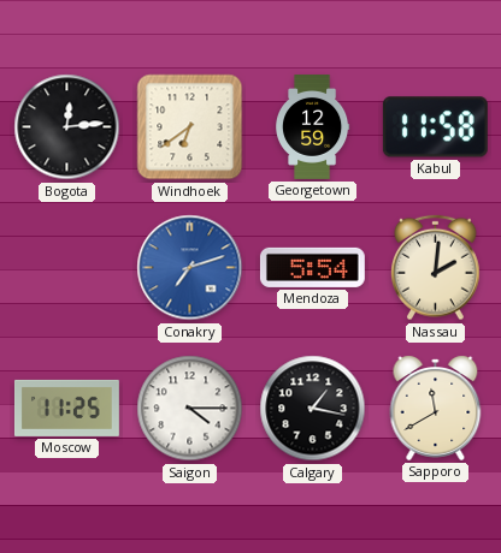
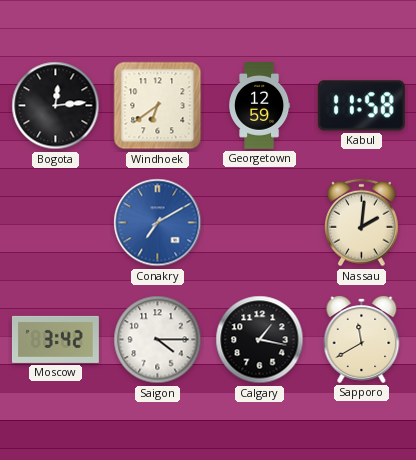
Conakry: 7:12 -> 7:10
Mendoza: 5:54 -> none
Moscow: 11:25 -> 3:42
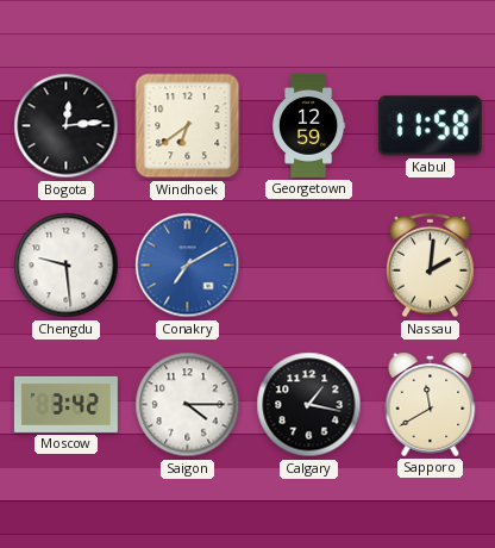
Chengdu: none -> 9:29
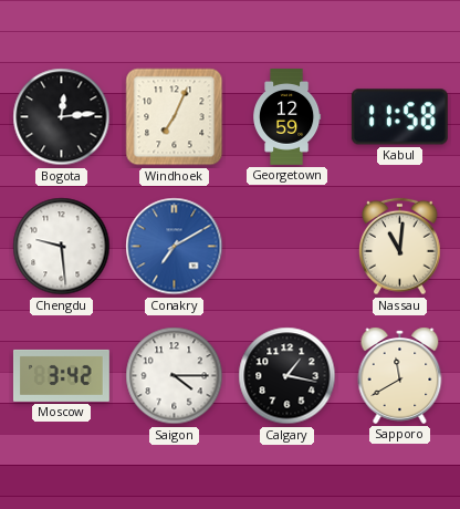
Windhoek: 6:39 -> 7:04
Nassau: 2:01 -> 11:01
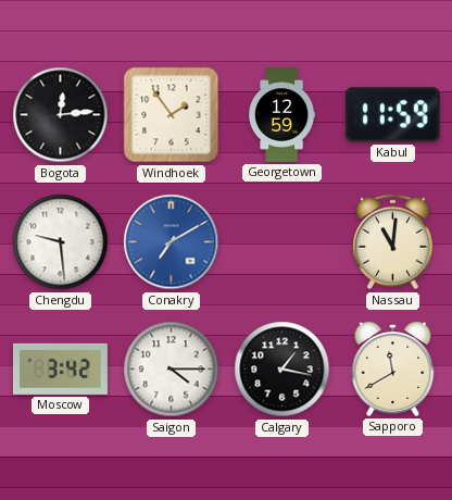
Windhoek: 7:04 -> 1:54
Kabul: 11:58 -> 11:59
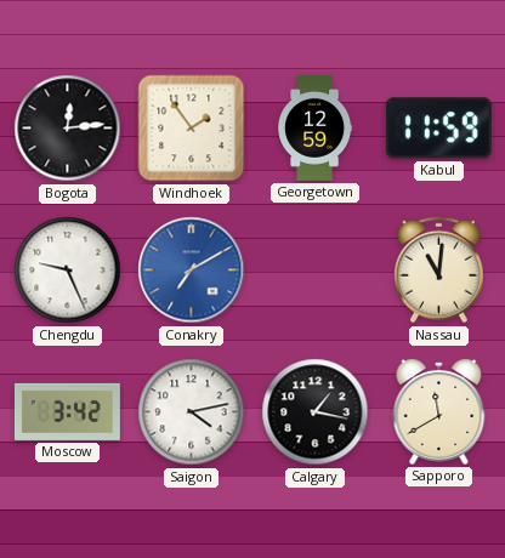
Chengdu: 9:29 -> 9:26
Saigon: 4:15 -> 4:13
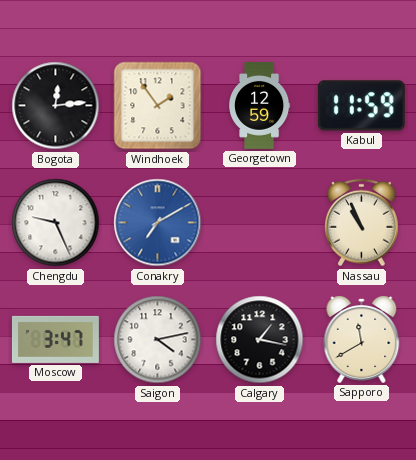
Nassau: 11:01 -> 10:56
Moscow: 3:42 -> 3:47
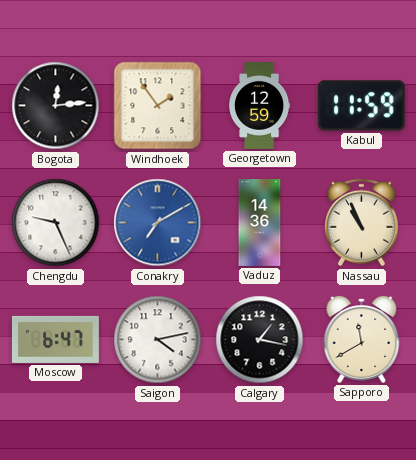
Vaduz: none -> 14:36
Moscow: 3:47 -> 6:47
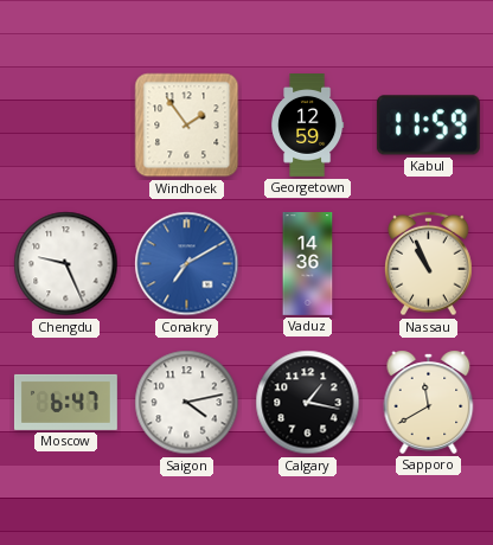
Bogota: 12:14 -> none
